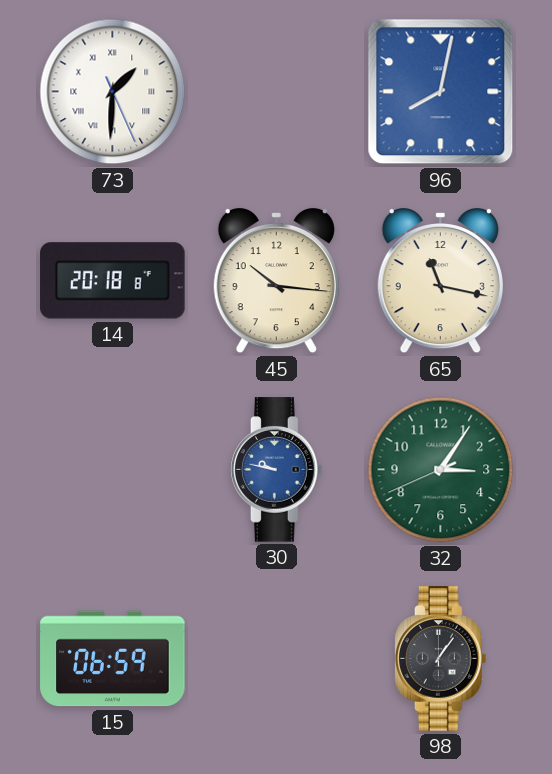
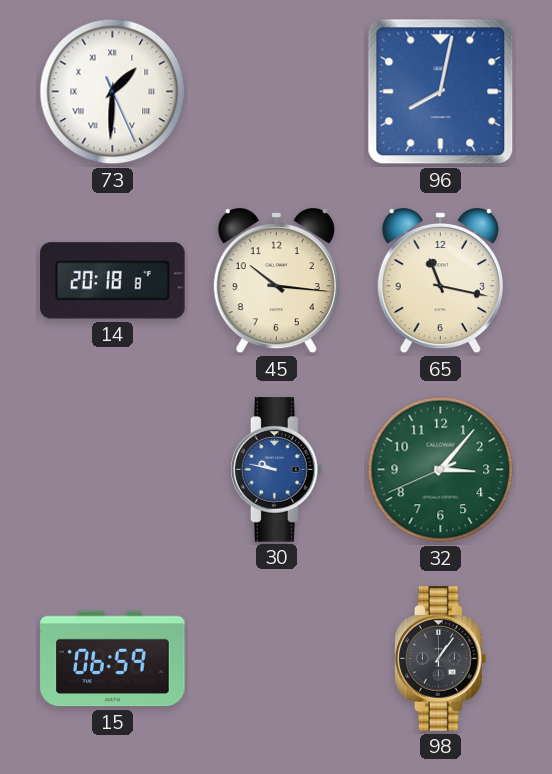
32: 3:05 -> 3:06
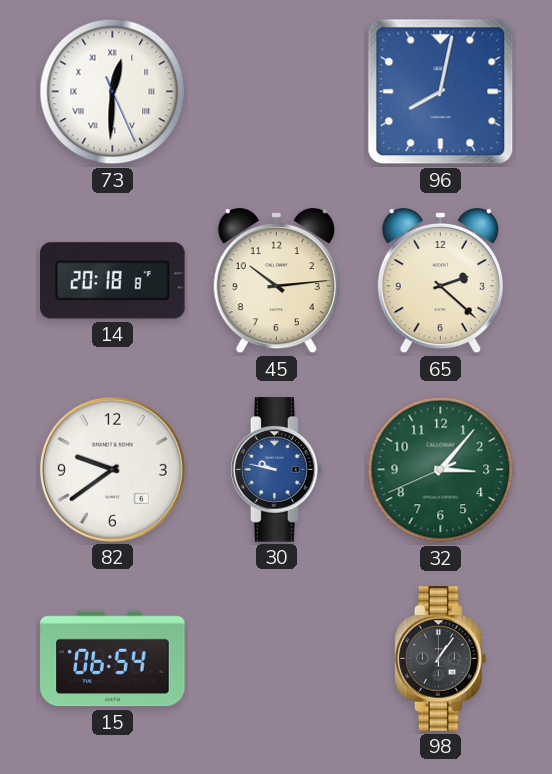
73: 1:30 -> 12:30
45: 10:16 -> 10:14
65: 11:17 -> 2:22
82: none -> 9:39
15: 06:59 -> 06:54
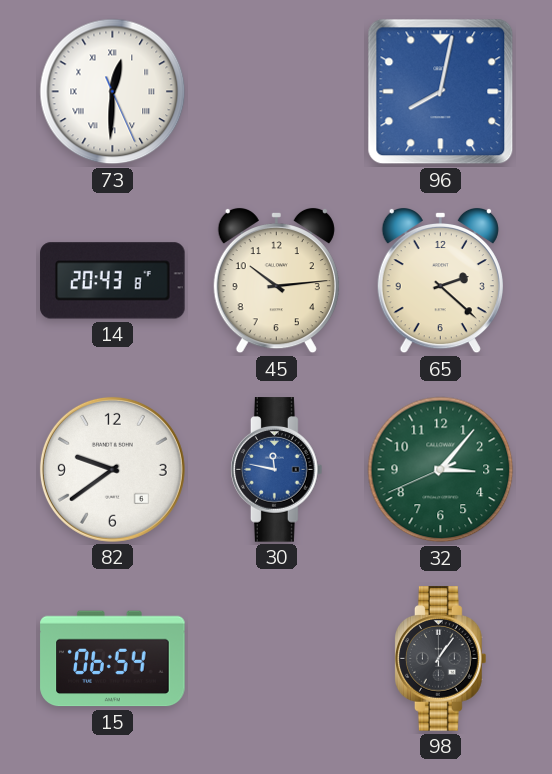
14: 20:18 -> 20:43
30: 9:47 -> 11:47
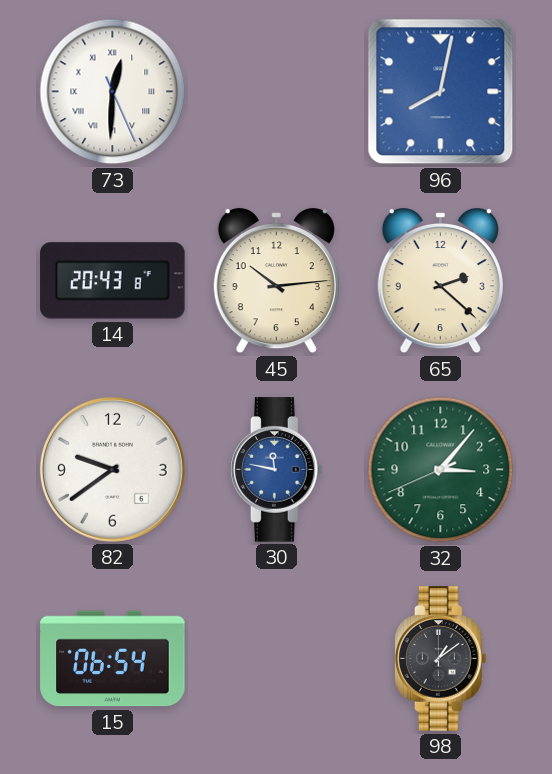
98: 1:06 -> 1:09
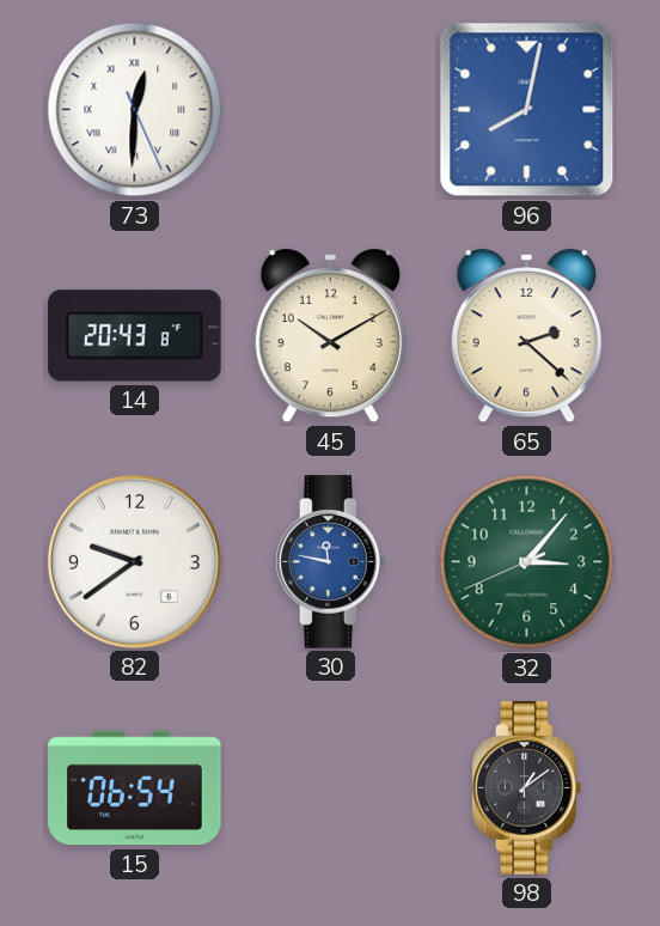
45: 10:14 -> 10:10
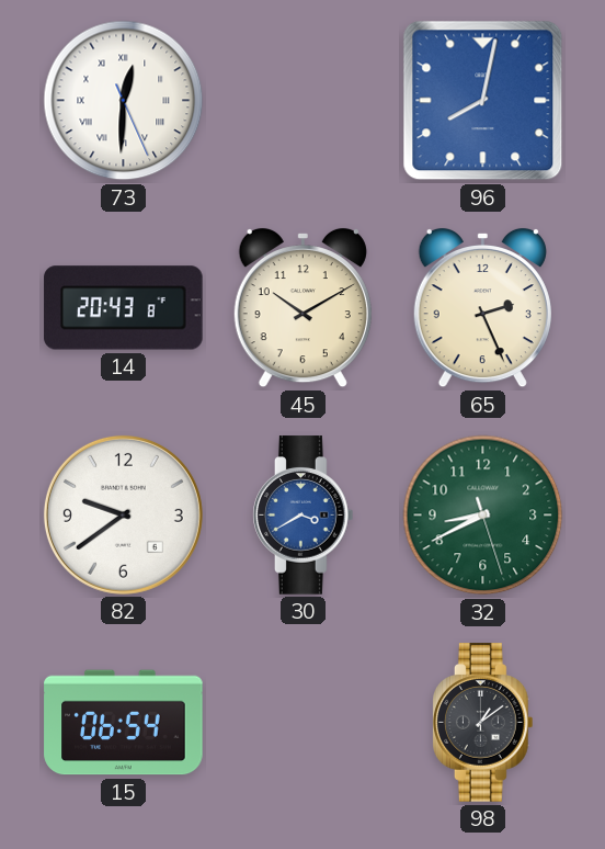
65: 2:22 -> 2:26
30: 11:47 -> 3:40
32: 3:06 -> 8:40
